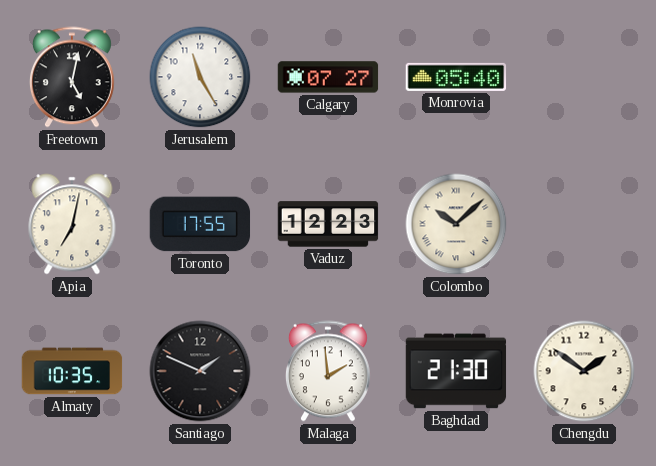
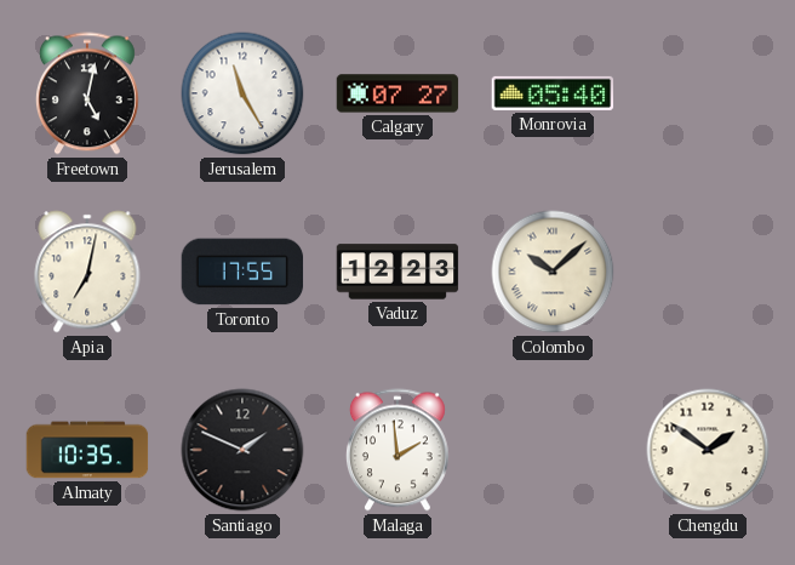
Baghdad: 21:30 -> none
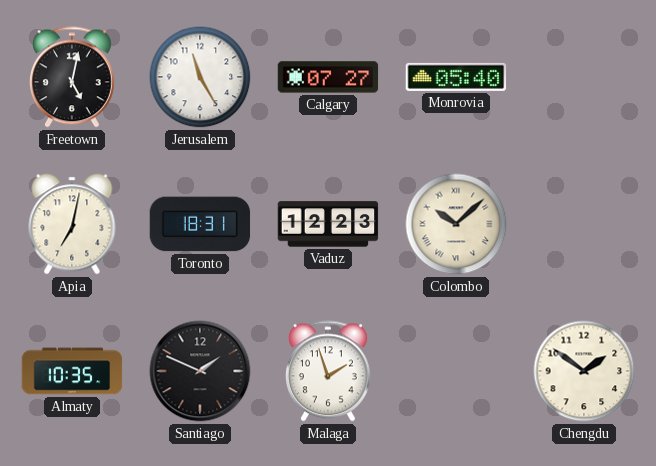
Toronto: 17:55 -> 18:31
Malaga: 1:59 -> 1:57
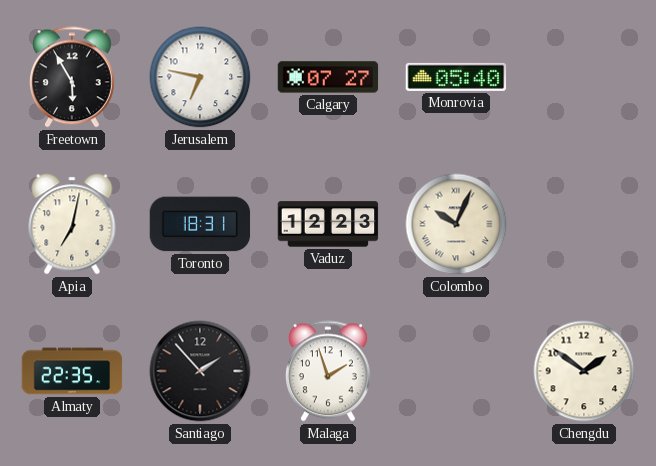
Freetown: 5:02 -> 5:55
Jerusalem: 11:25 -> 6:47
Colombo: 10:08 -> 10:04
Almaty: 10:35 -> 22:35
Santiago: 1:49 -> 1:53
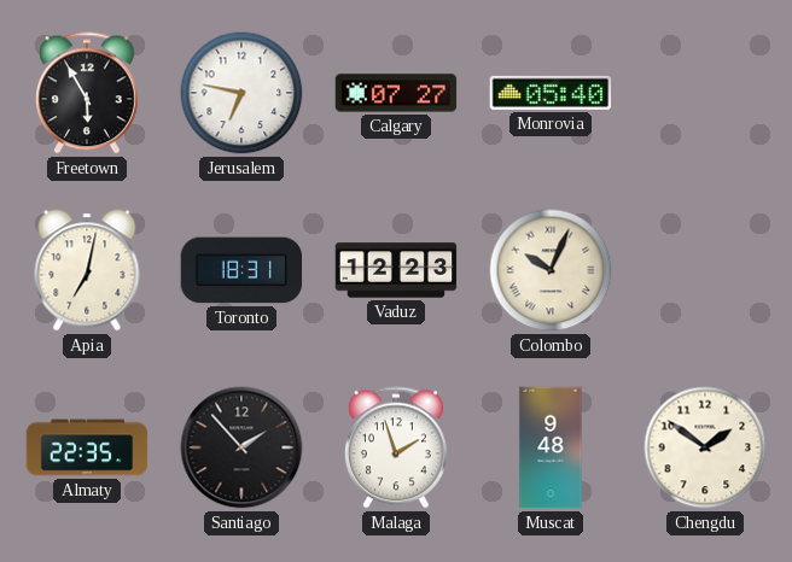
Muscat: none -> 9:48
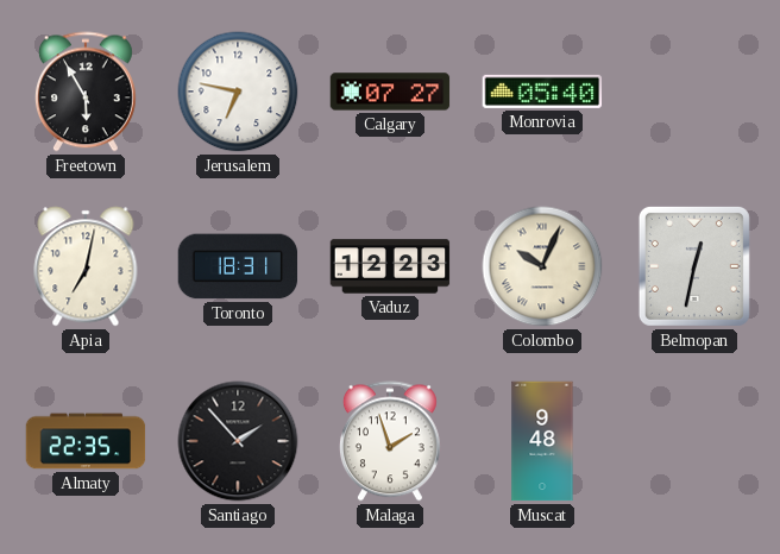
Belmopan: none -> 12:32
Chengdu: 1:51 -> none
